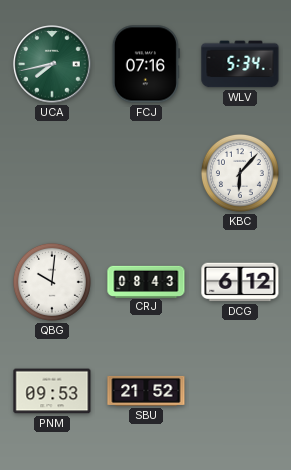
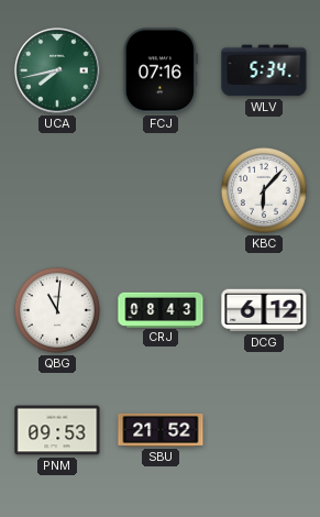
QBG: 10:01 -> 11:01
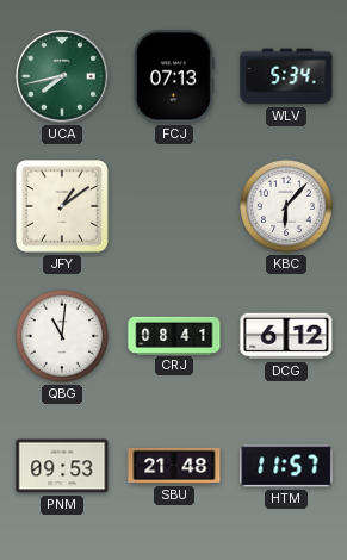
FCJ: 07:16 -> 07:13
JFY: none -> 1:09
CRJ: 08:43 -> 08:41
SBU: 21:52 -> 21:48
HTM: none -> 11:57
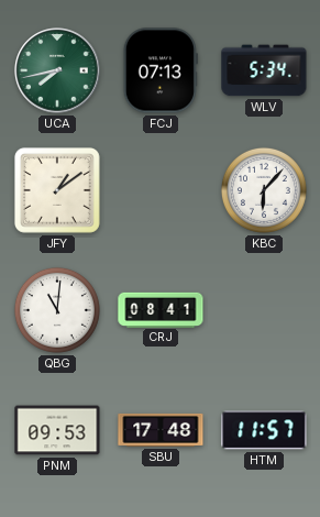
DCG: 6:12 -> none
SBU: 21:48 -> 17:48
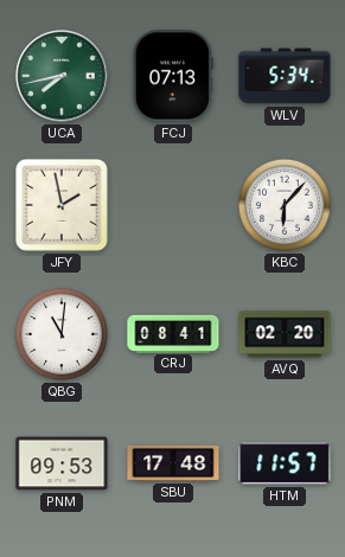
JFY: 1:09 -> 1:58
AVQ: none -> 02:20
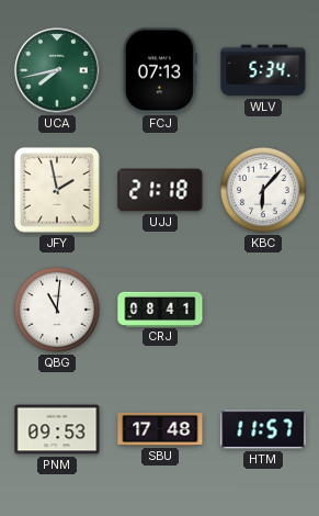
UJJ: none -> 21:18
AVQ: 02:20 -> none
